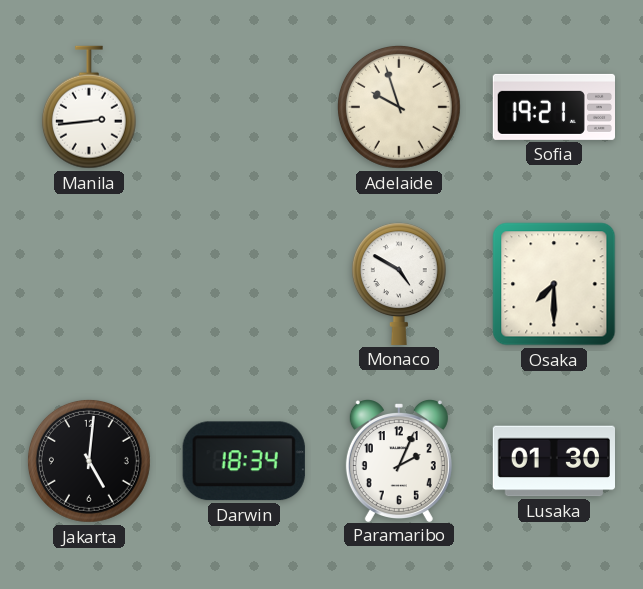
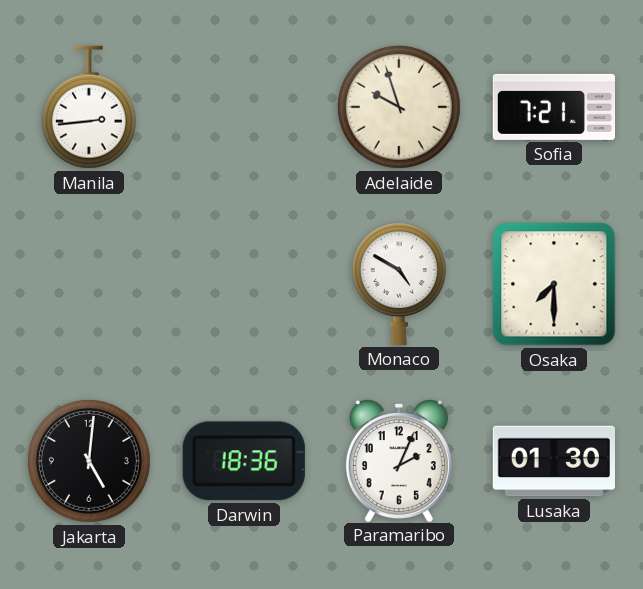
Sofia: 19:21 -> 7:21
Darwin: 18:34 -> 18:36
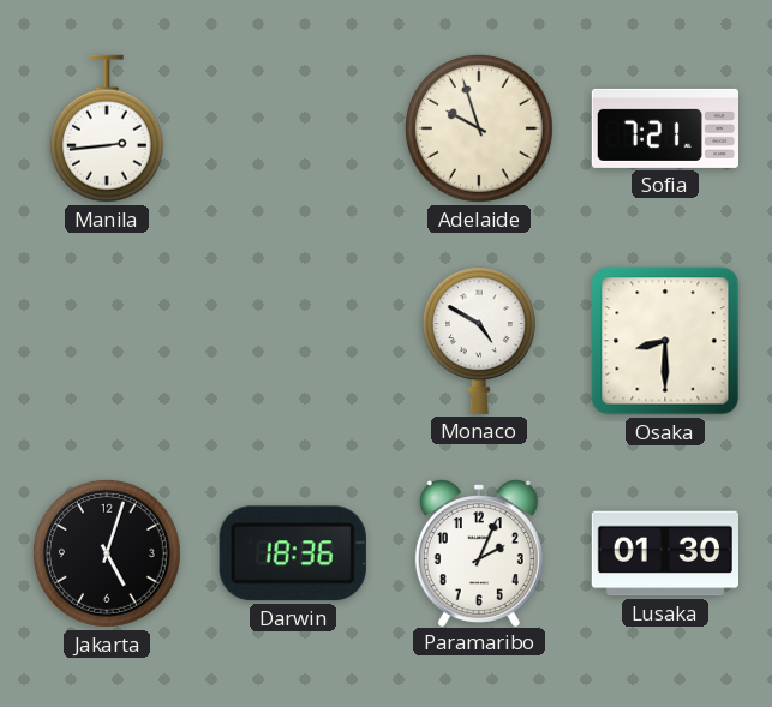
Osaka: 7:30 -> 8:30
Jakarta: 5:01 -> 5:03
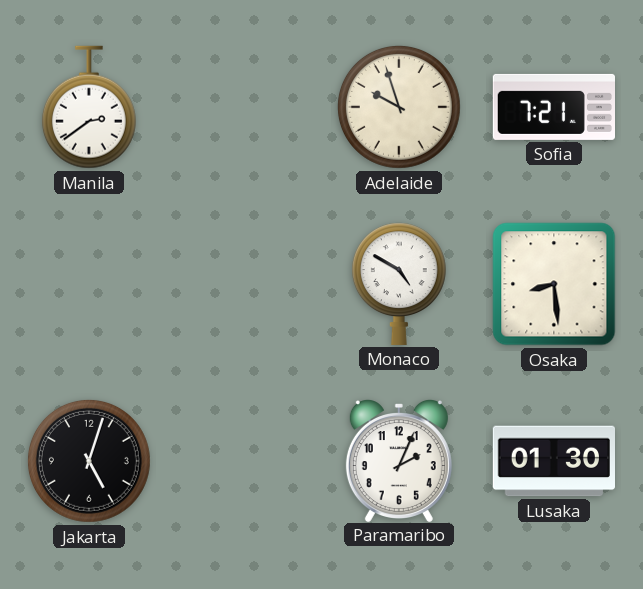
Manila: 2:44 -> 2:39
Osaka: 8:30 -> 8:29
Darwin: 18:36 -> none
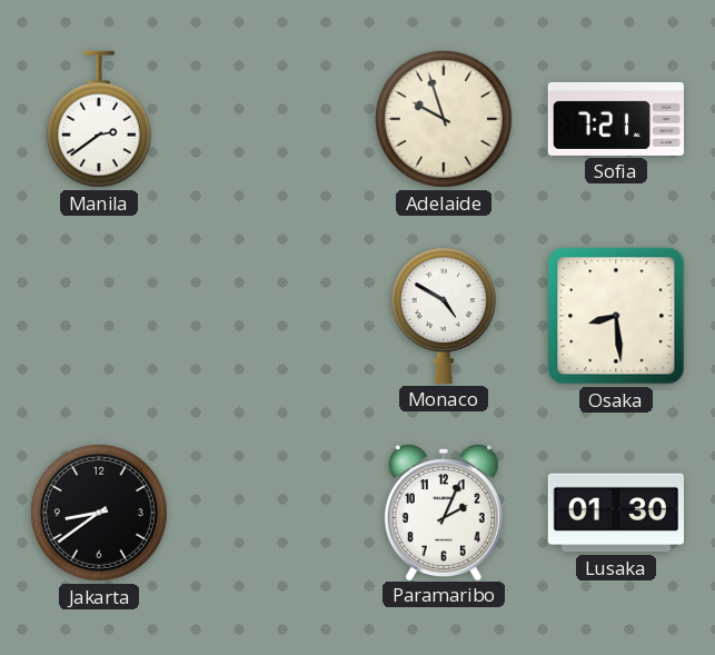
Jakarta: 5:03 -> 8:39
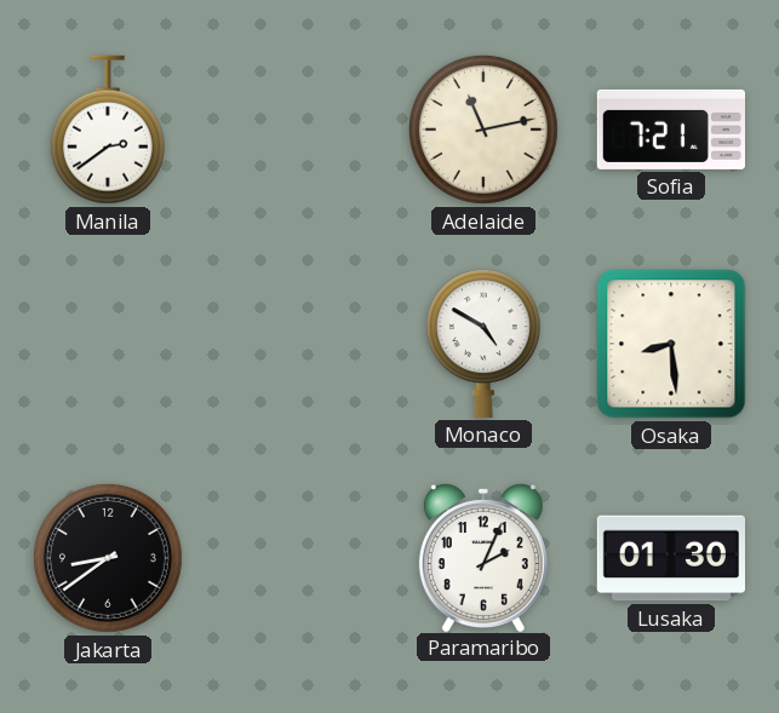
Adelaide: 9:57 -> 11:13
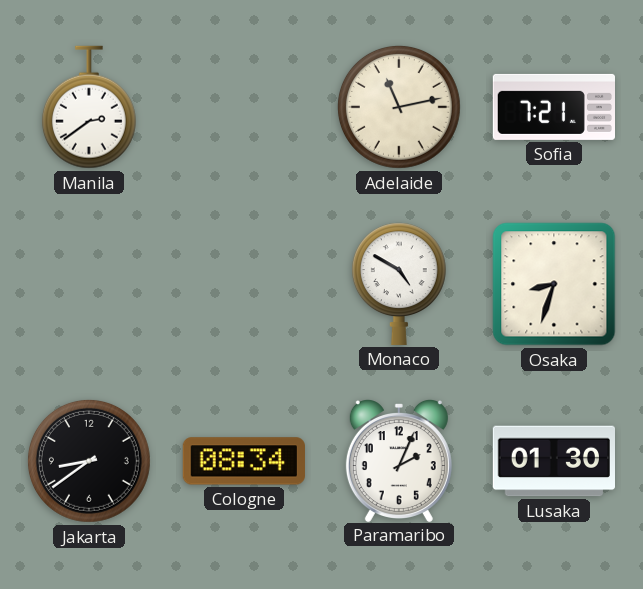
Osaka: 8:29 -> 8:33
Cologne: none -> 08:34
